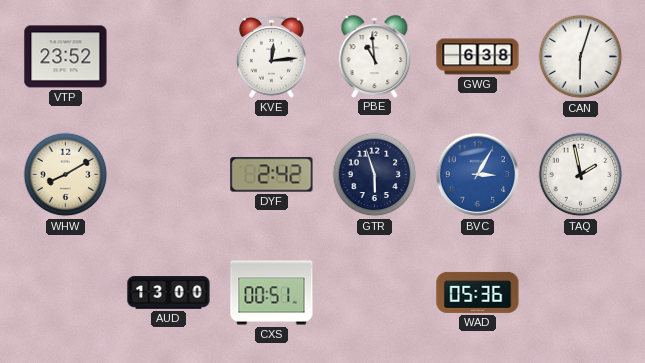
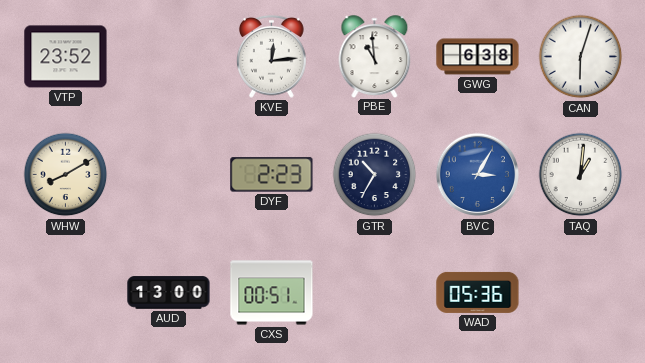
DYF: 2:42 -> 2:23
GTR: 5:57 -> 10:35
TAQ: 1:58 -> 1:01
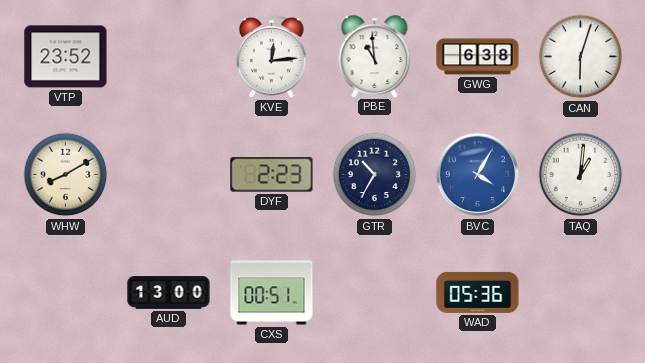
BVC: 3:05 -> 4:05
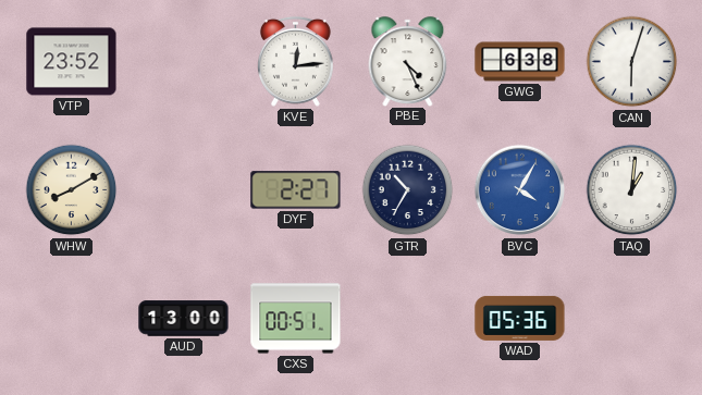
PBE: 10:59 -> 4:26
DYF: 2:23 -> 2:27
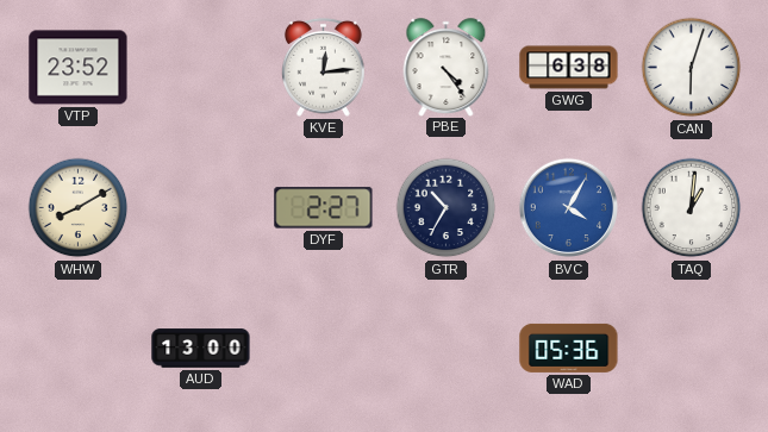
PBE: 4:26 -> 4:24
CXS: 00:51 -> none
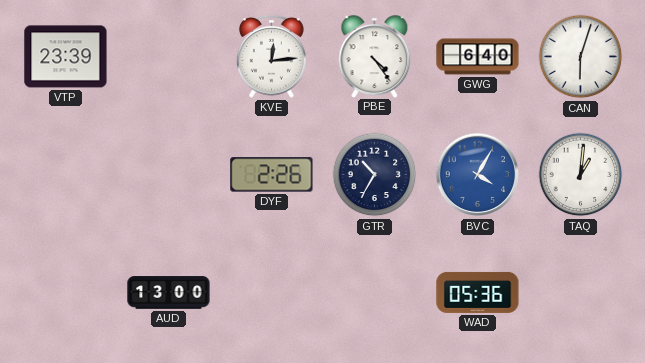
VTP: 23:52 -> 23:39
GWG: 6:38 -> 6:40
WHW: 8:10 -> none
DYF: 2:27 -> 2:26
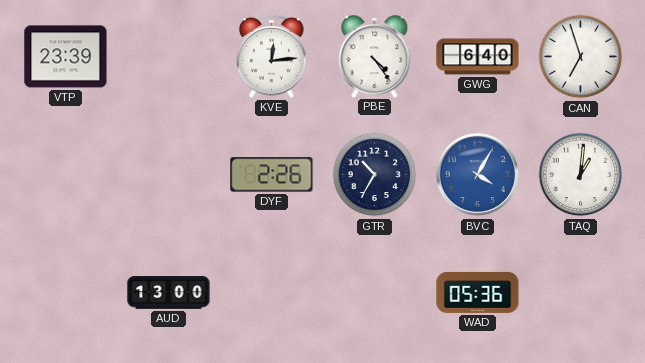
CAN: 6:03 -> 6:57
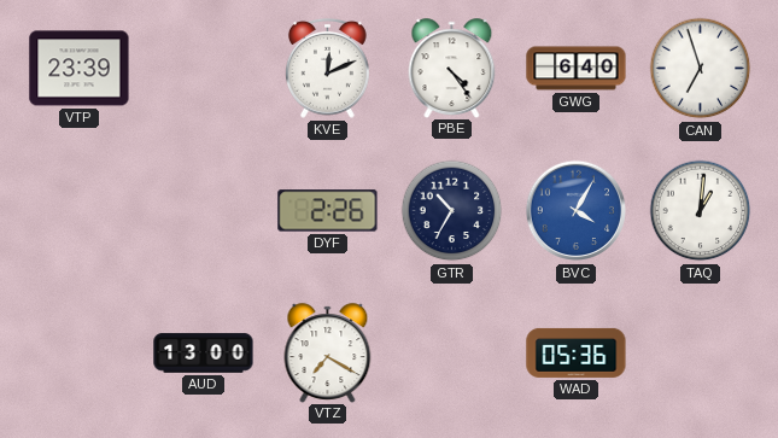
KVE: 12:14 -> 12:11
VTZ: none -> 7:20
